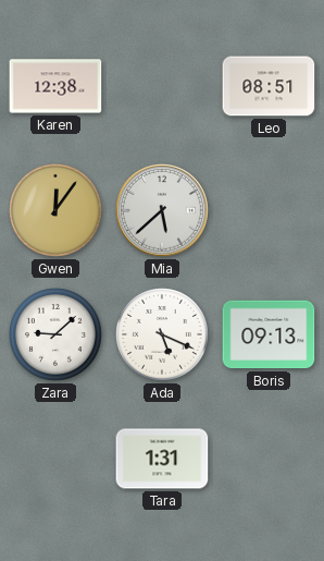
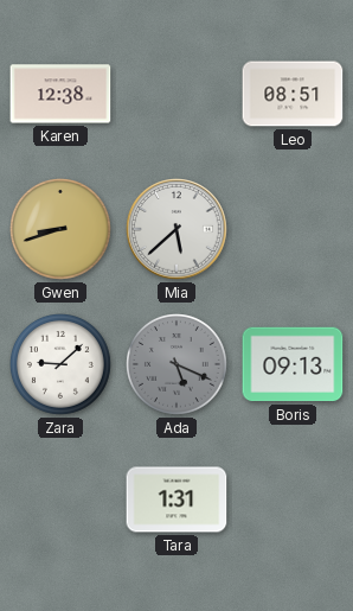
Gwen: 12:06 -> 8:42
Ada dial: white -> grey
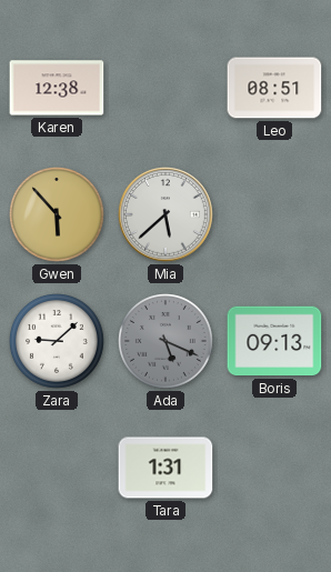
Gwen: 8:42 -> 5:53
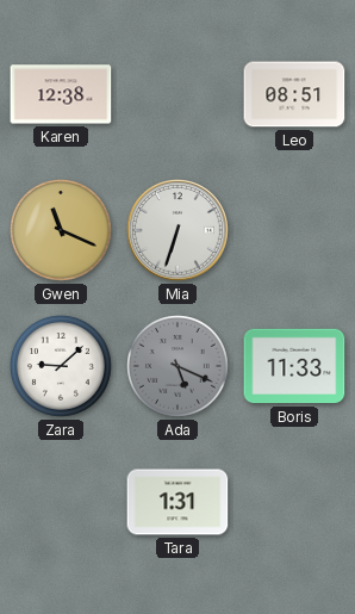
Gwen: 5:53 -> 11:19
Mia: 5:38 -> 6:33
Boris: 09:13 -> 11:33
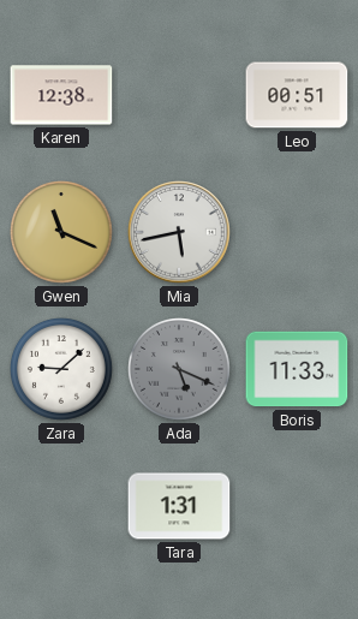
Leo: 08:51 -> 00:51
Mia: 6:33 -> 5:43
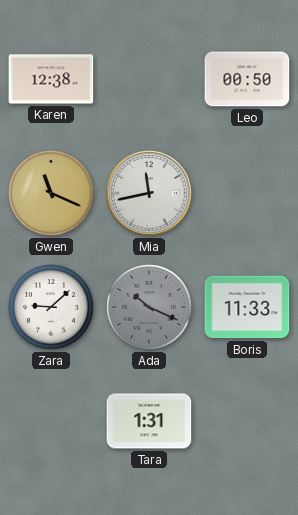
Leo: 00:51 -> 00:50
Mia: 5:43 -> 11:43
Ada: 5:19 -> 10:19
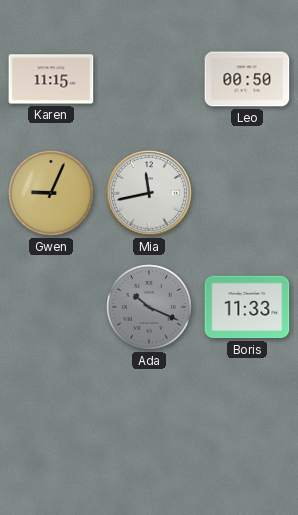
Karen: 12:38 -> 11:15
Gwen: 11:19 -> 9:04
Zara: 9:08 -> none
Tara: 1:31 -> none
